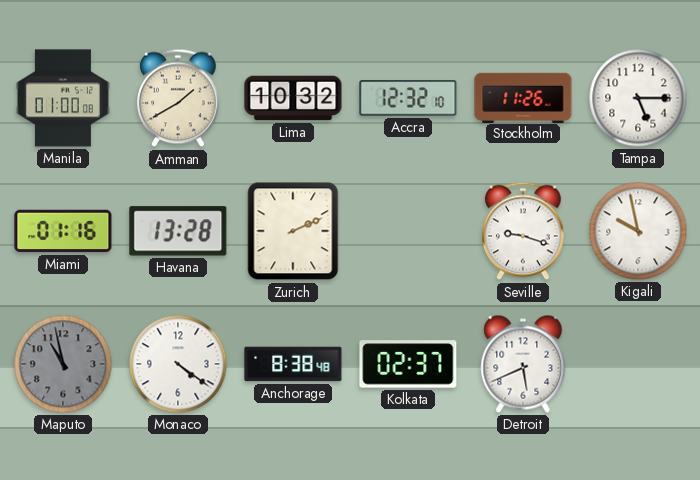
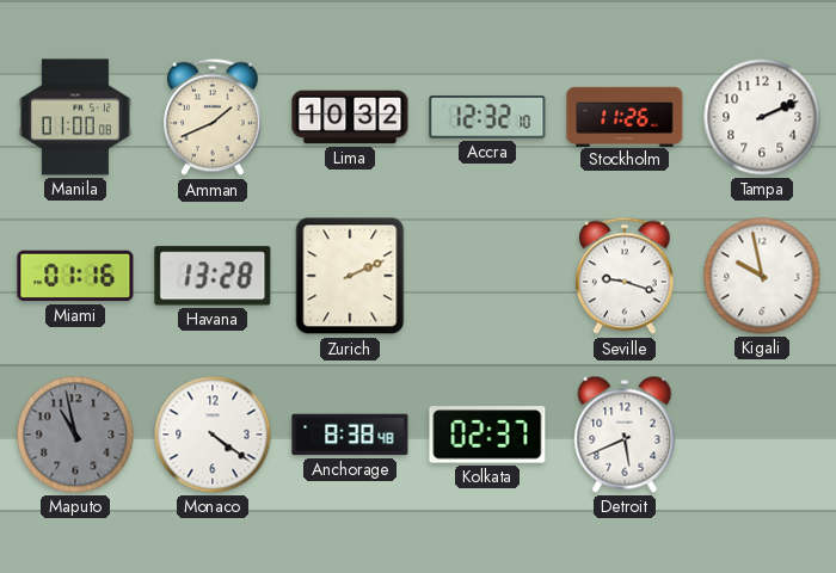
Amman: 1:40 -> 1:41
Tampa: 5:15 -> 2:11
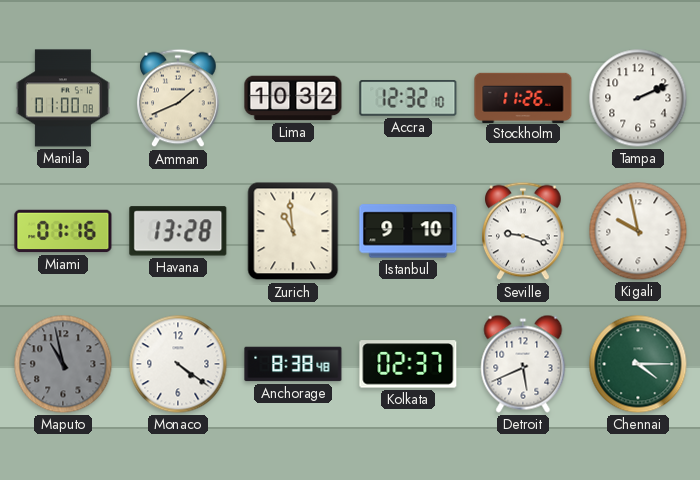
Zurich: 2:11 -> 10:59
Istanbul: none -> 9:10
Chennai: none -> 4:15
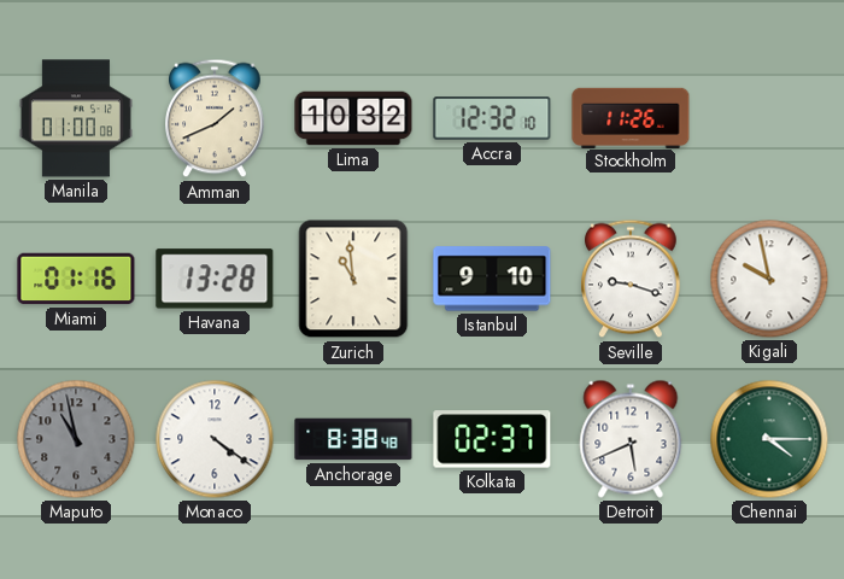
Tampa: 2:11 -> none
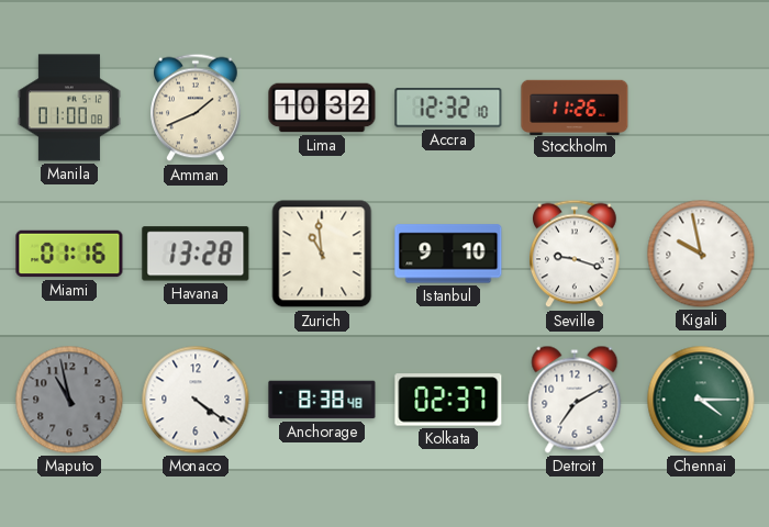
Detroit: 5:41 -> 7:10
